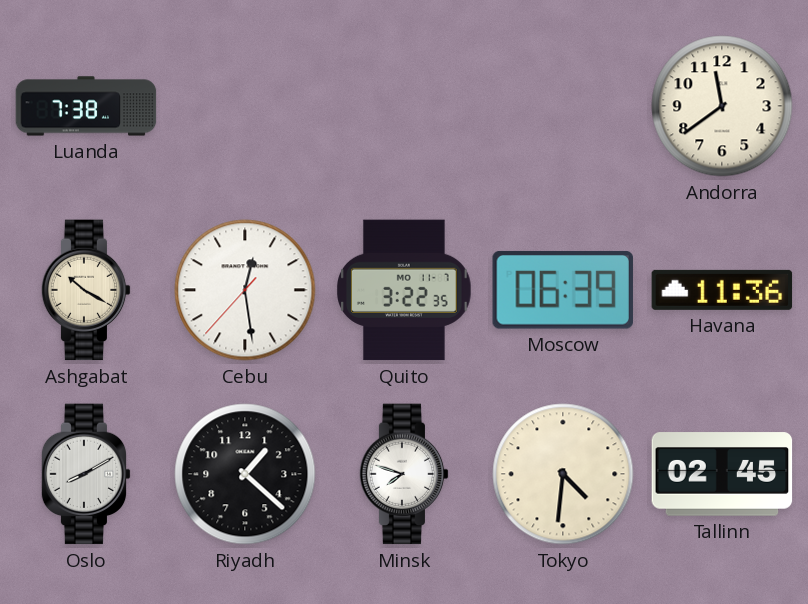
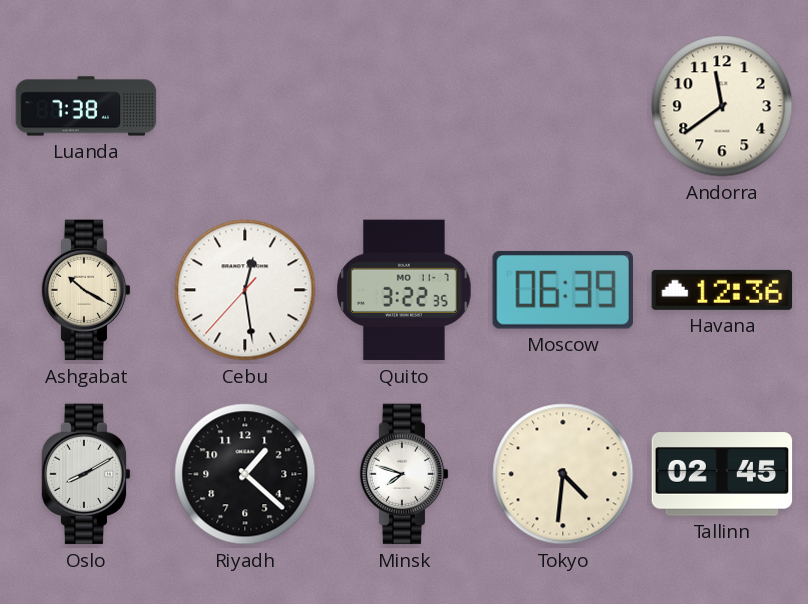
Havana: 11:36 -> 12:36
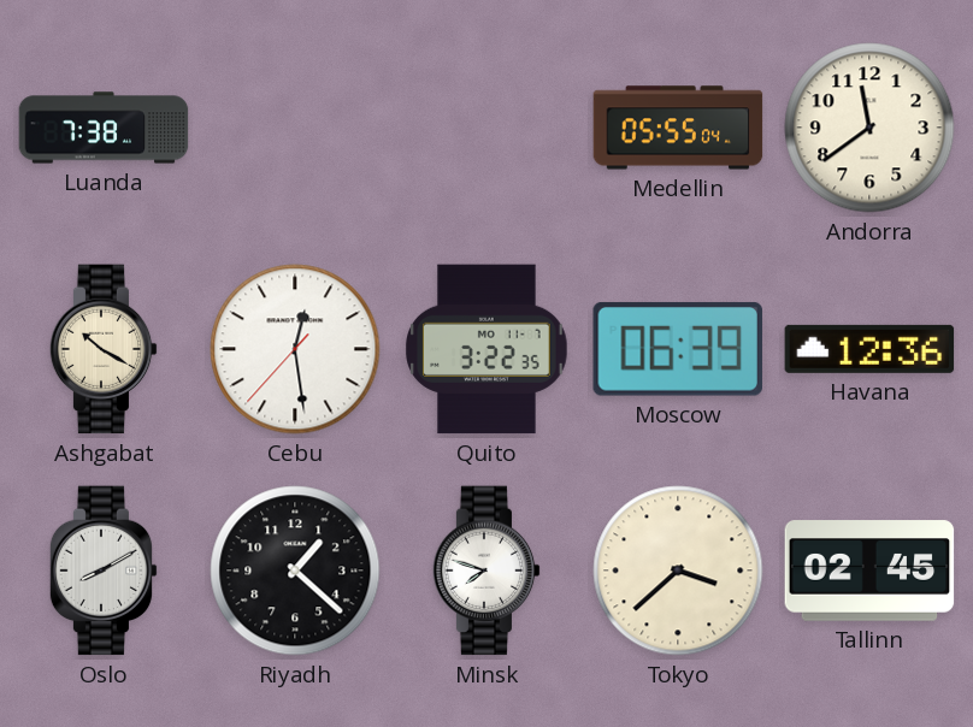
Medellin: none -> 05:55
Tokyo: 4:31 -> 3:38
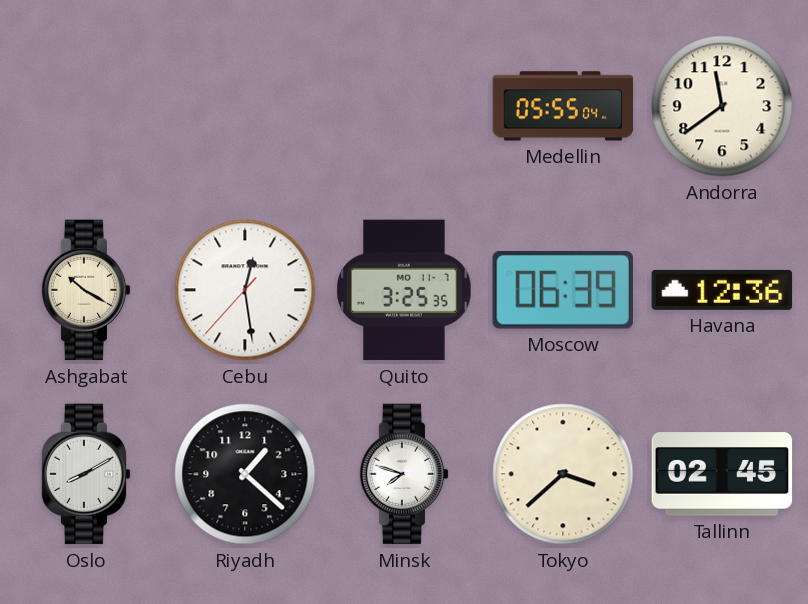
Luanda: 7:38 -> none
Quito: 3:22 -> 3:25
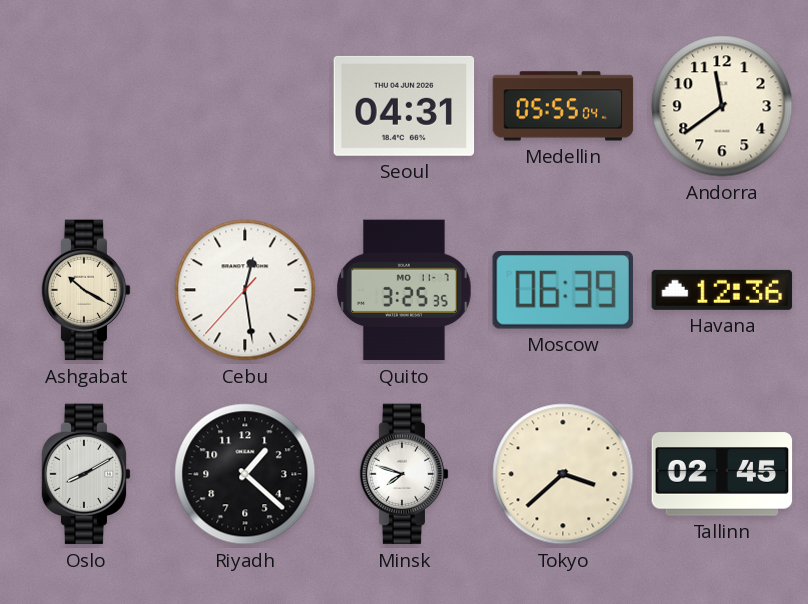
Seoul: none -> 04:31
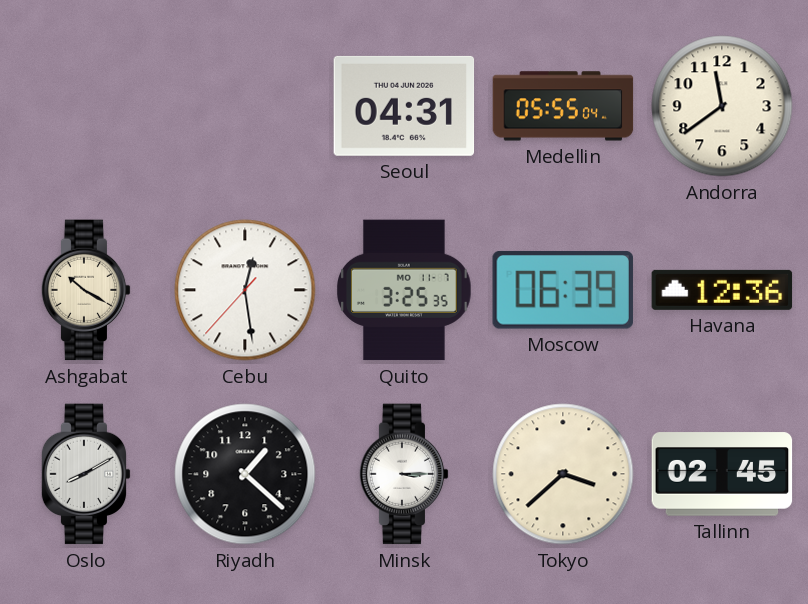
Minsk: 7:48 -> 3:15
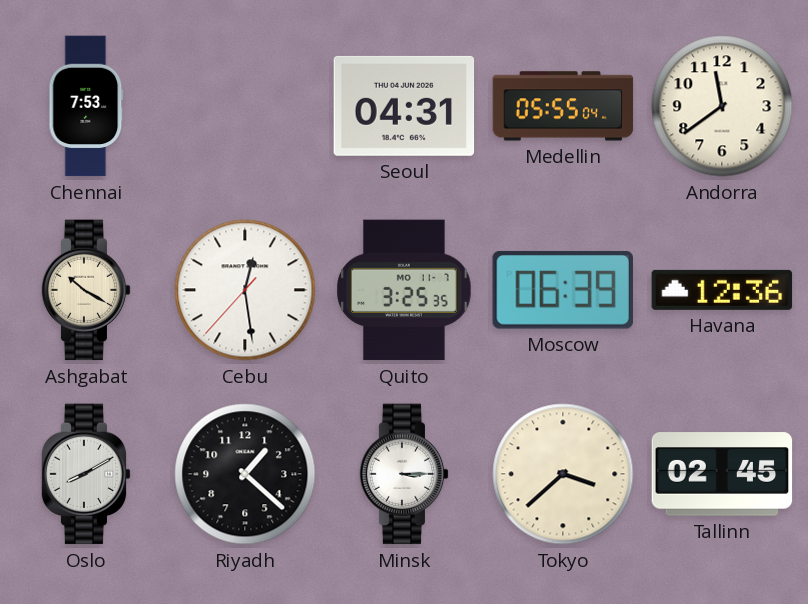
Chennai: none -> 7:53
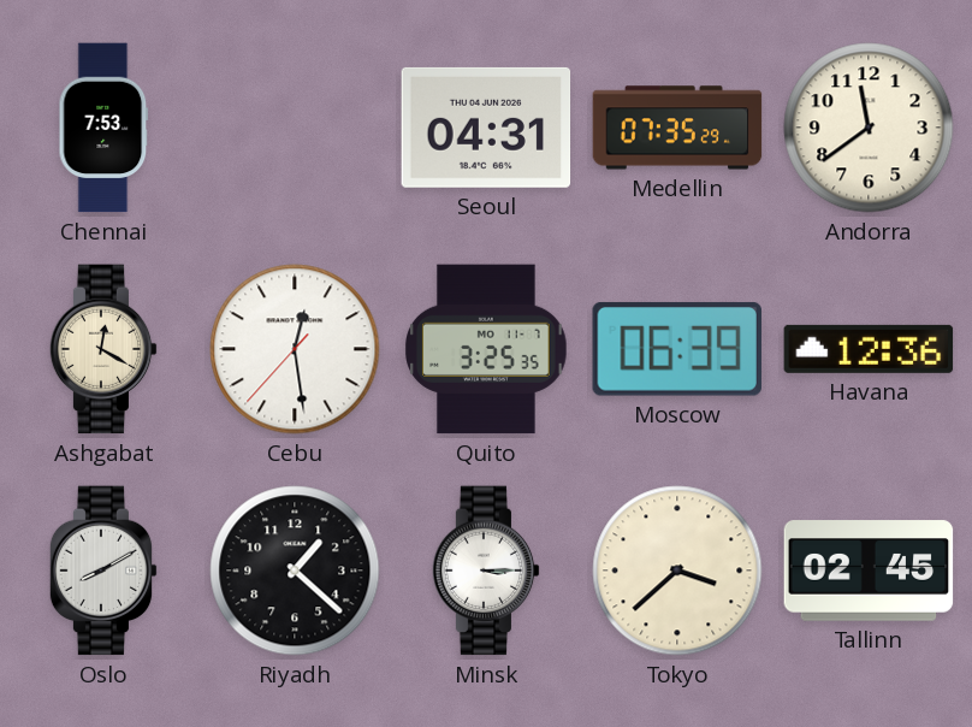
Medellin: 05:55 -> 07:35
Ashgabat: 10:20 -> 12:20
